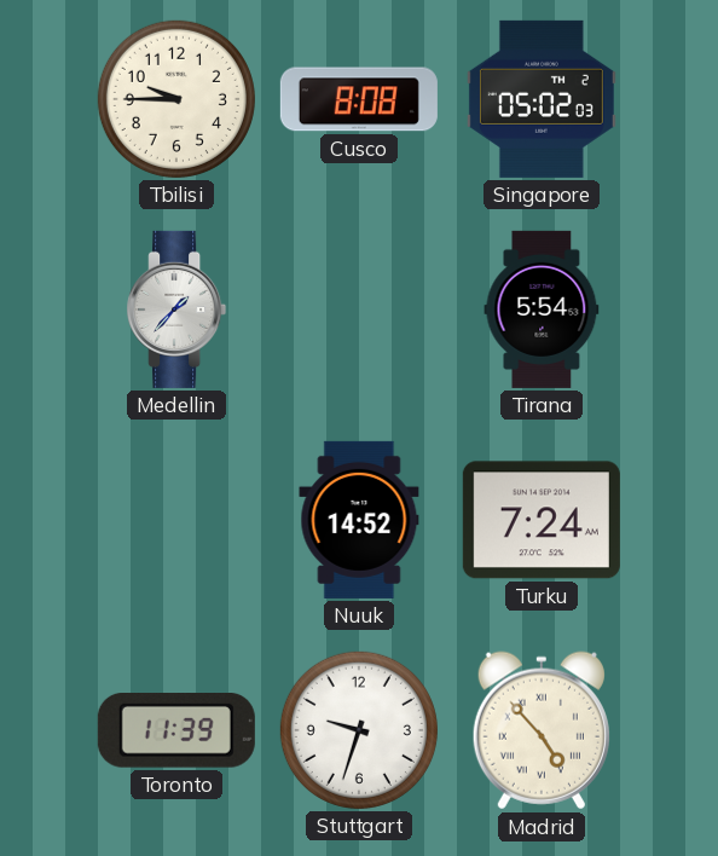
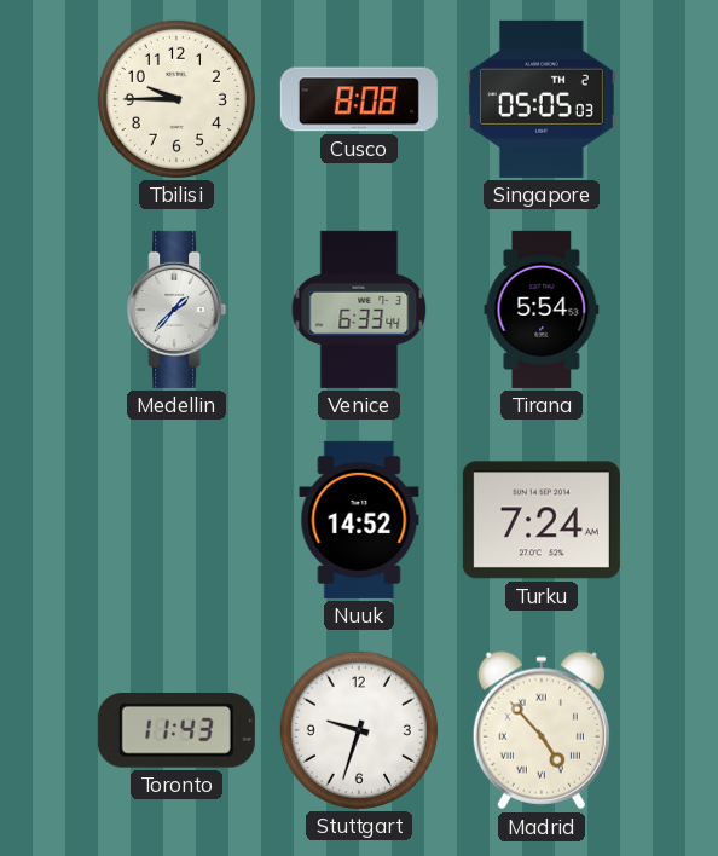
Singapore: 05:02 -> 05:05
Venice: none -> 6:33
Toronto: 11:39 -> 11:43
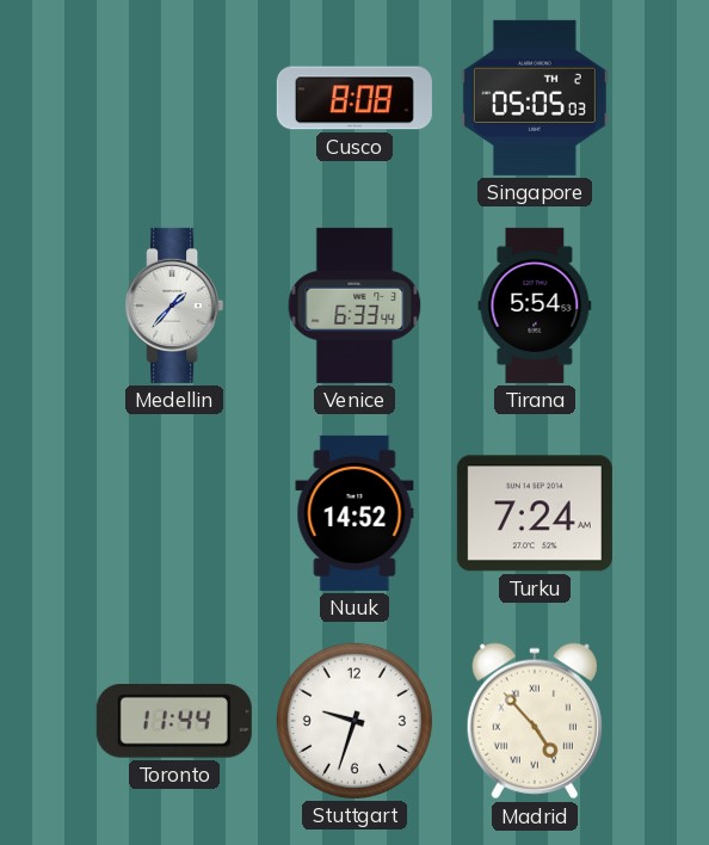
Tbilisi: 9:45 -> none
Toronto: 11:43 -> 11:44
